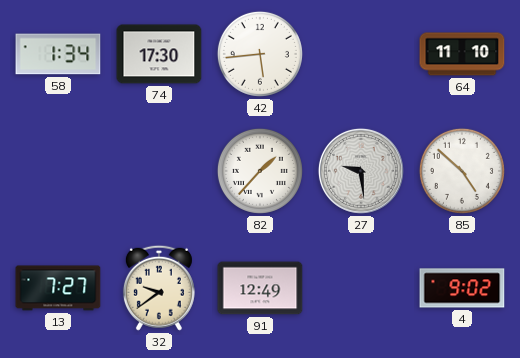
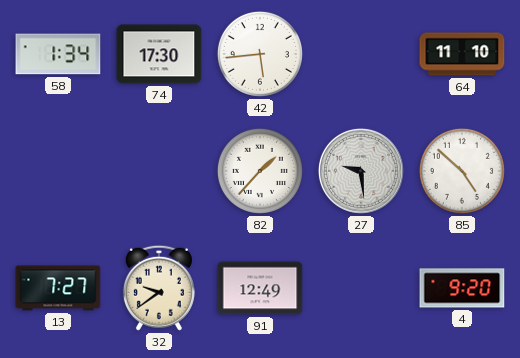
4: 9:02 -> 9:20
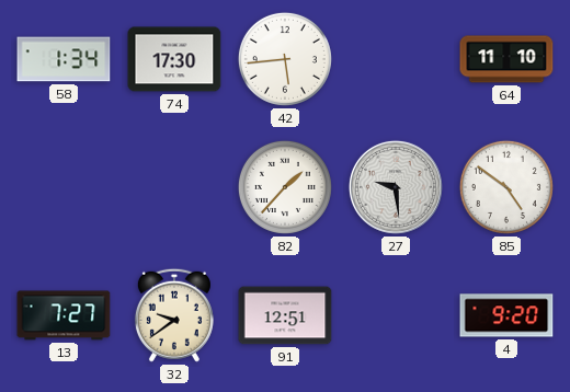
85: 4:52 -> 4:51
91: 12:49 -> 12:51
